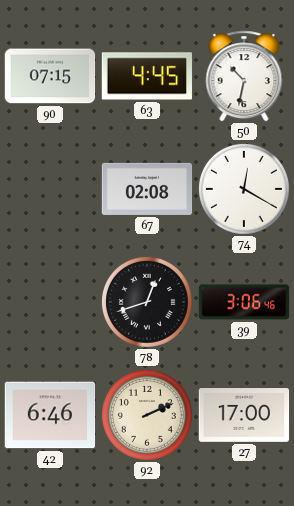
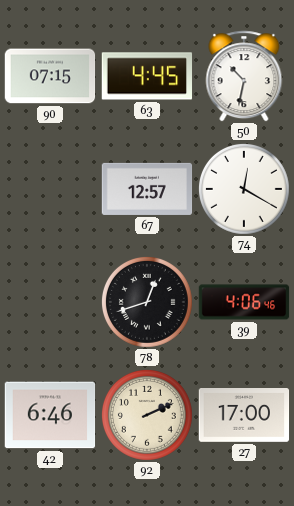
67: 02:08 -> 12:57
39: 3:06 -> 4:06
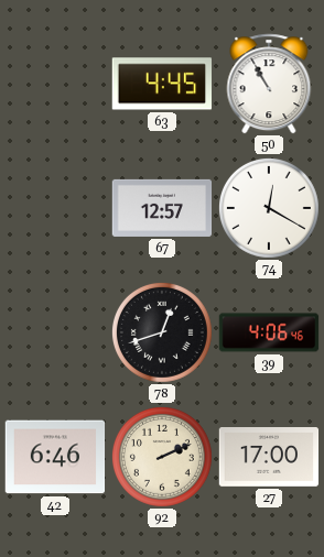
90: 07:15 -> none
50: 10:32 -> 10:55
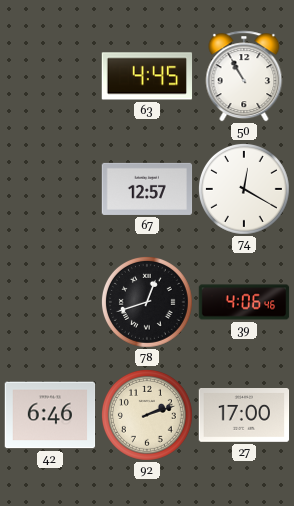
92: 2:11 -> 2:12
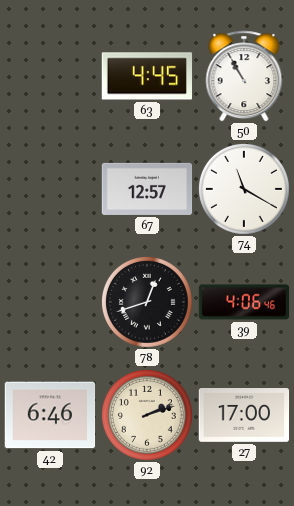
74: 12:20 -> 11:20
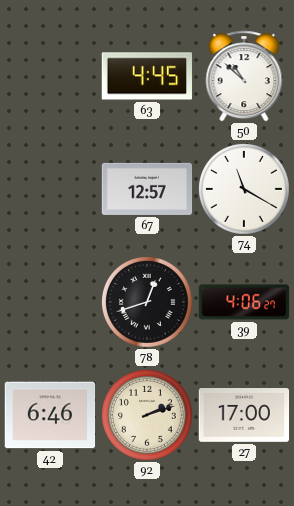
50: 10:55 -> 10:52
39: 4:06:46 -> 4:06:27
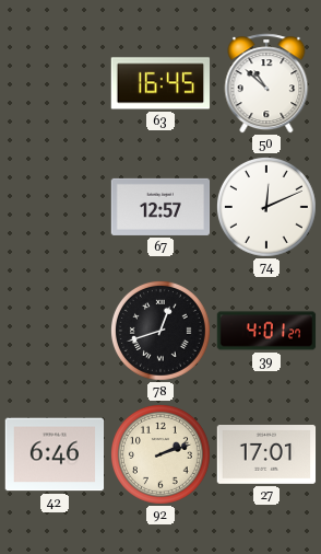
63: 4:45 -> 16:45
74: 11:20 -> 12:11
39: 4:06 -> 4:01
27: 17:00 -> 17:01
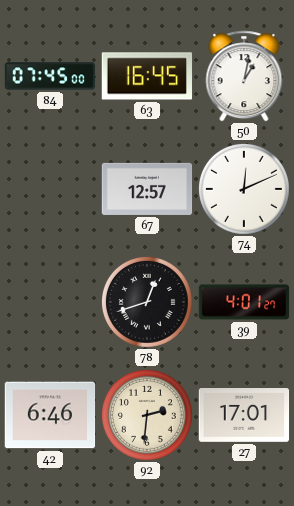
84: none -> 07:45
50: 10:52 -> 1:02
92: 2:12 -> 2:31
